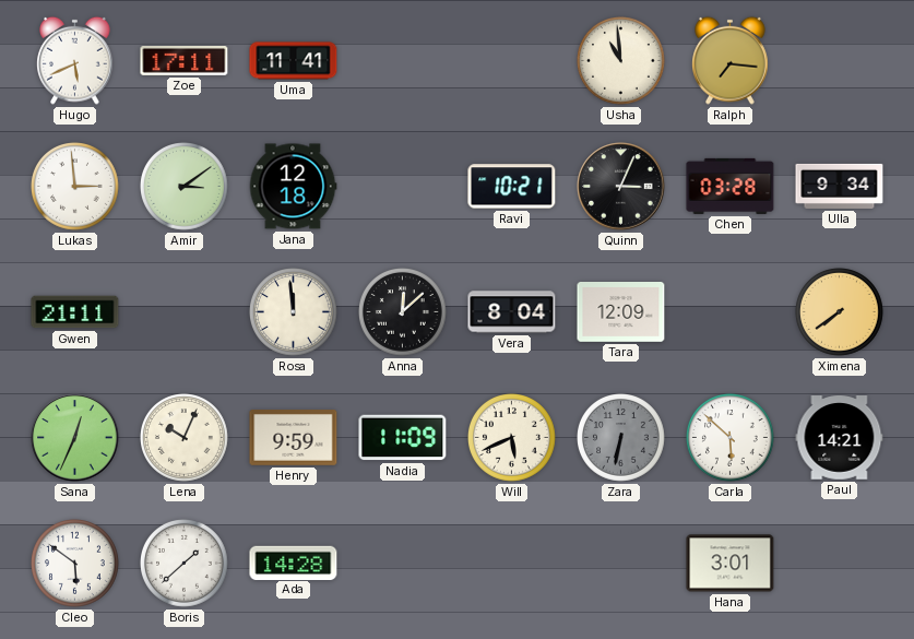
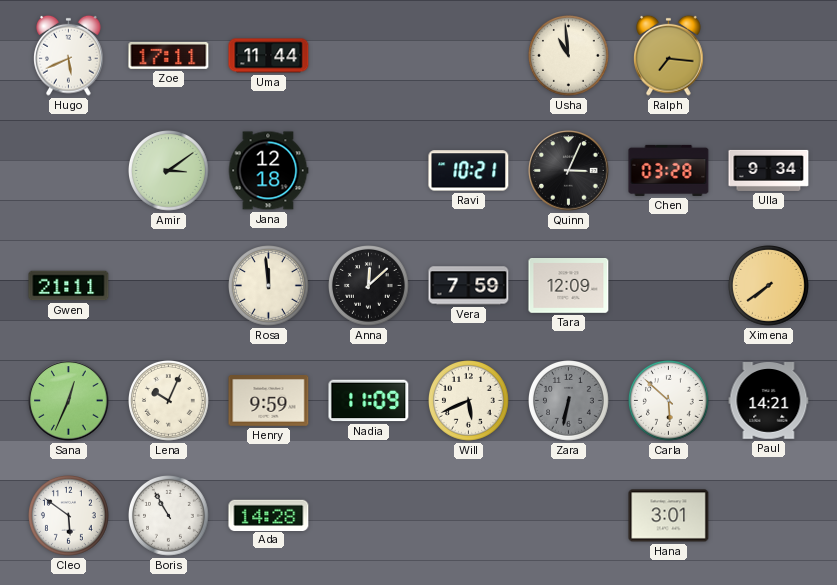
Uma: 11:41 -> 11:44
Lukas: 2:59 -> none
Vera: 8:04 -> 7:59
Boris: 1:38 -> 10:55
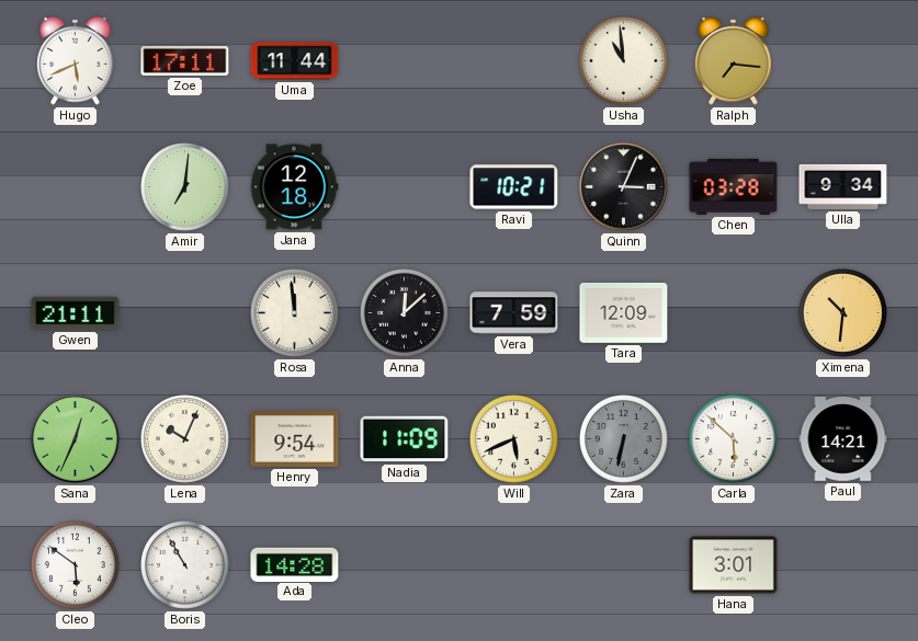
Amir: 3:09 -> 7:01
Ximena: 7:39 -> 10:31
Henry: 9:59 -> 9:54
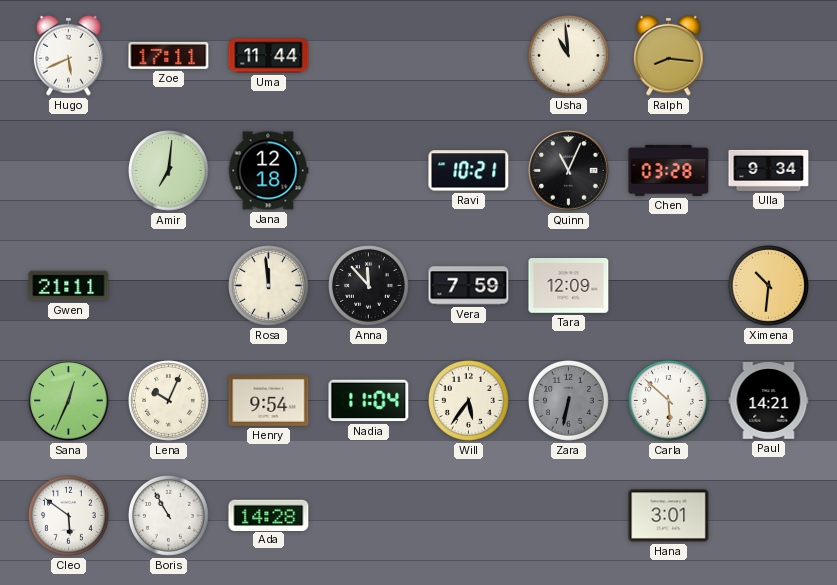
Ralph: 7:16 -> 8:16
Quinn: 3:04 -> 11:04
Anna: 12:08 -> 11:53
Nadia: 11:09 -> 11:04
Will: 5:41 -> 5:36
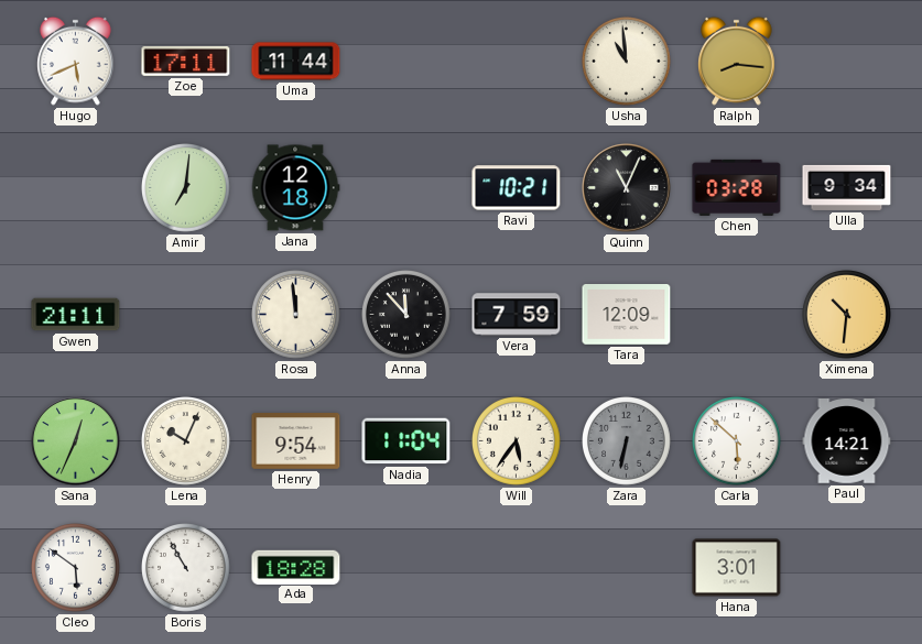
Ada: 14:28 -> 18:28
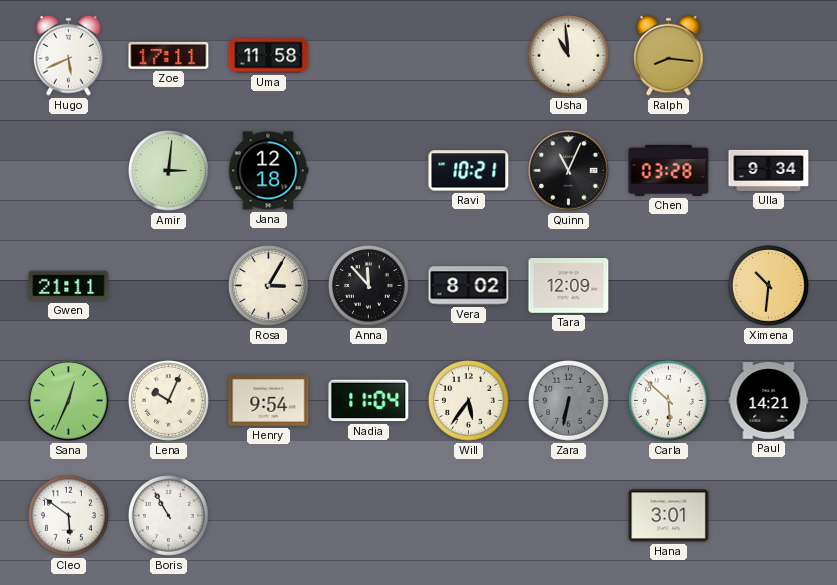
Uma: 11:44 -> 11:58
Amir: 7:01 -> 3:01
Rosa: 11:59 -> 3:05
Vera: 7:59 -> 8:02
Ada: 18:28 -> none
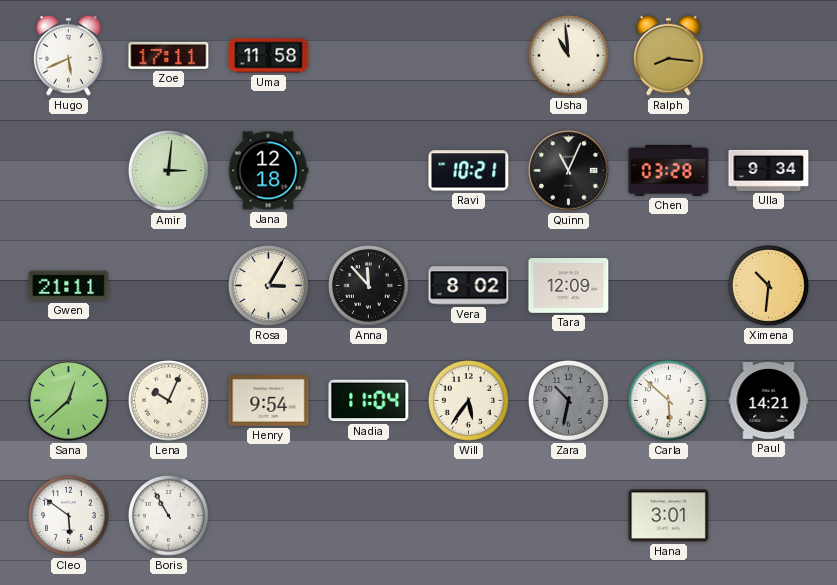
Sana: 12:34 -> 12:38
Zara: 6:32 -> 10:32
